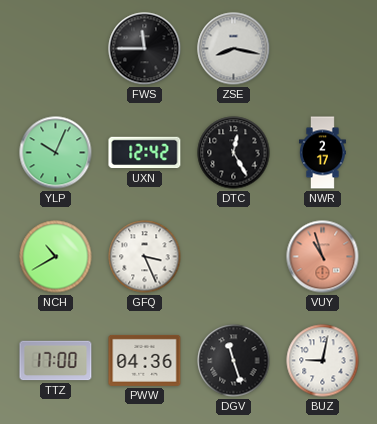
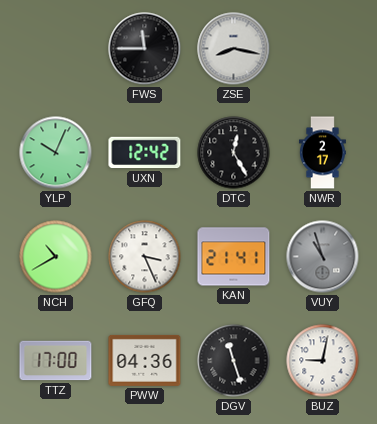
KAN: none -> 21:41
VUY dial: salmon -> grey
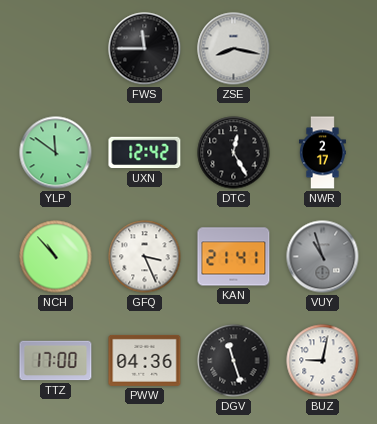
YLP: 10:04 -> 11:51
NCH: 10:40 -> 10:53
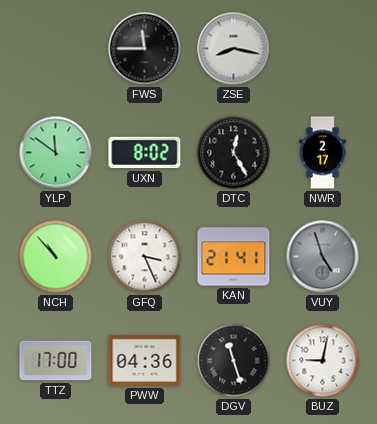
UXN: 12:42 -> 8:02
VUY: 10:57 -> 4:57
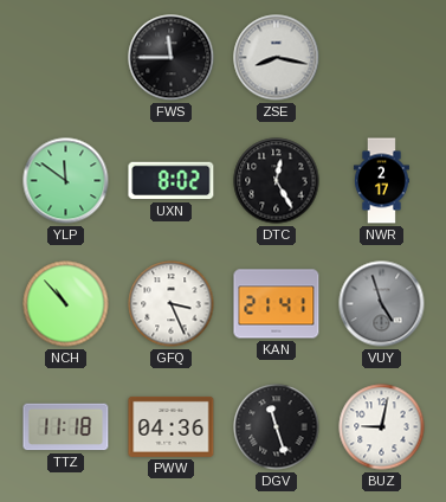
TTZ: 17:00 -> 11:18
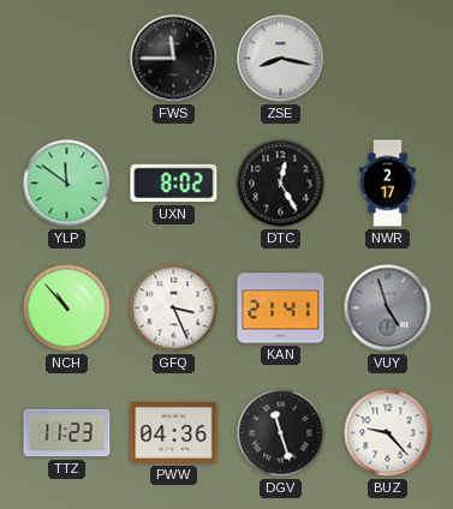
TTZ: 11:18 -> 11:23
BUZ: 9:02 -> 9:23
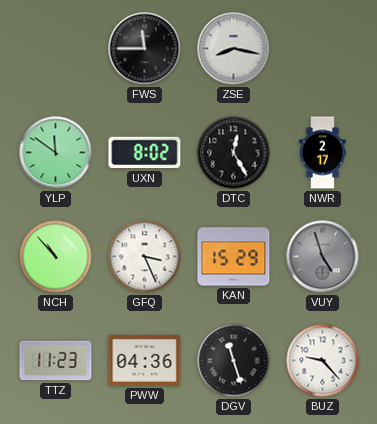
KAN: 21:41 -> 15:29
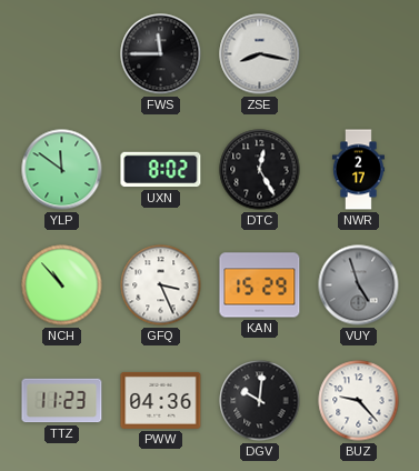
DGV: 11:27 -> 10:01
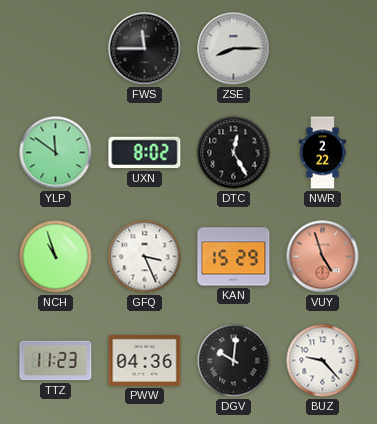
ZSE: 8:17 -> 8:15
NWR: 2:17 -> 2:22
NCH: 10:53 -> 10:57
VUY dial: grey -> salmon
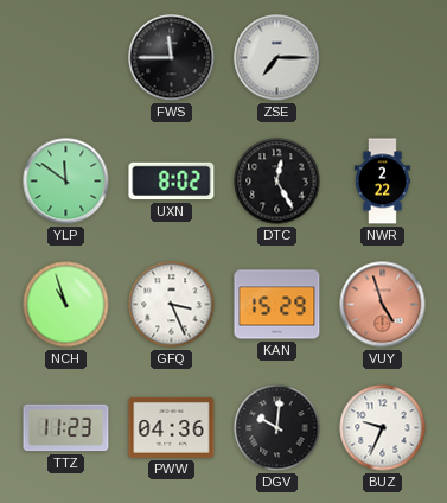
ZSE: 8:15 -> 7:15
BUZ: 9:23 -> 9:34
